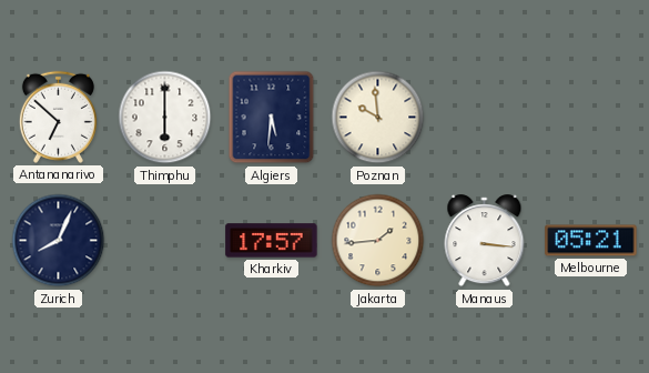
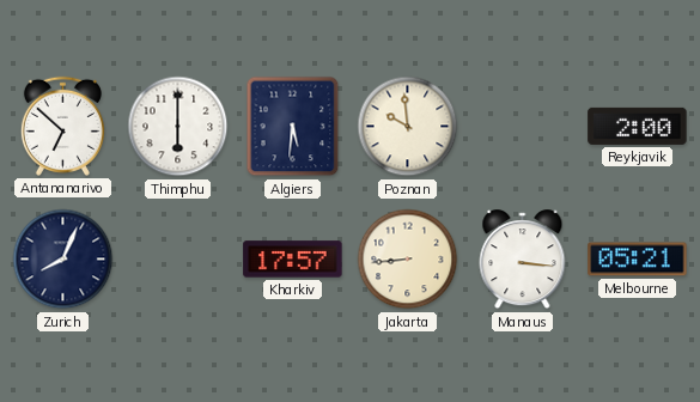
Reykjavik: none -> 2:00
Jakarta: 1:44 -> 8:44
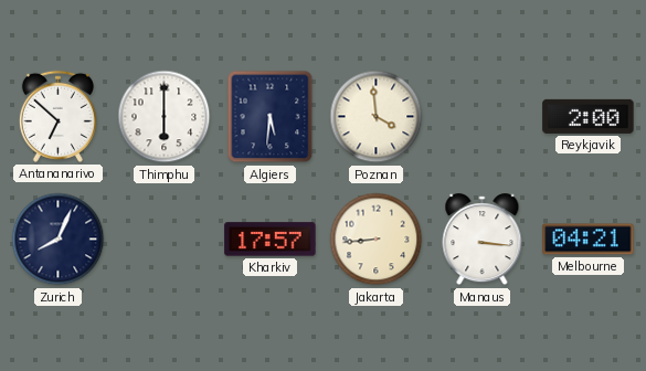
Poznan: 9:59 -> 3:59
Melbourne: 05:21 -> 04:21
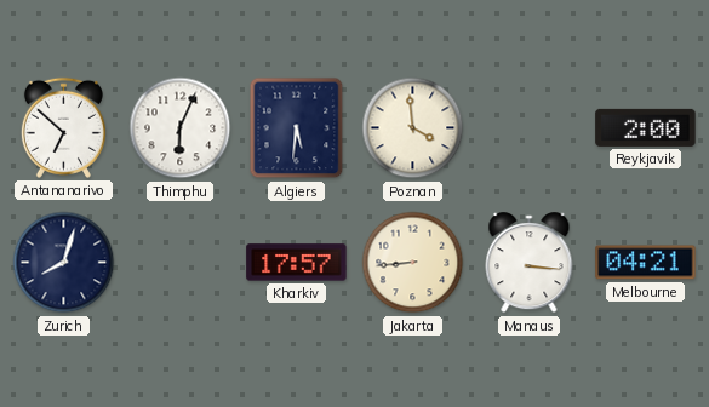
Thimphu: 6:00 -> 6:04
Zurich: 8:04 -> 8:03
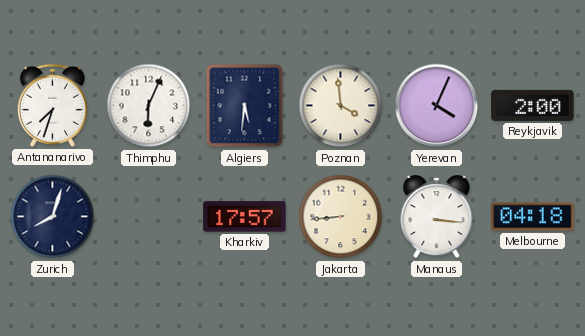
Antananarivo: 6:52 -> 7:33
Yerevan: none -> 4:04
Melbourne: 04:21 -> 04:18
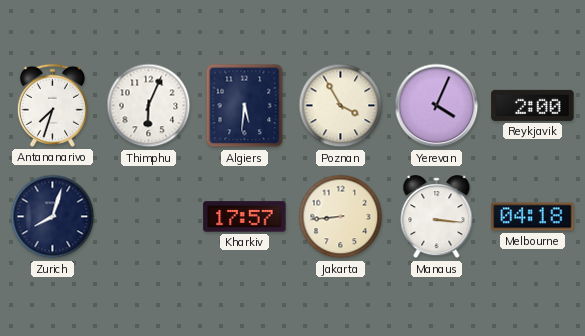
Poznan: 3:59 -> 3:55
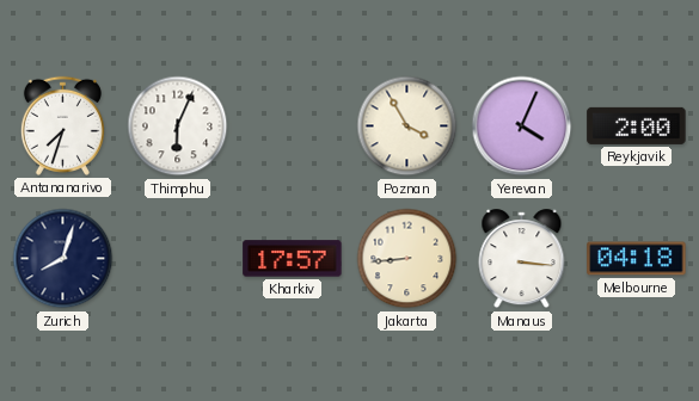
Algiers: 5:31 -> none
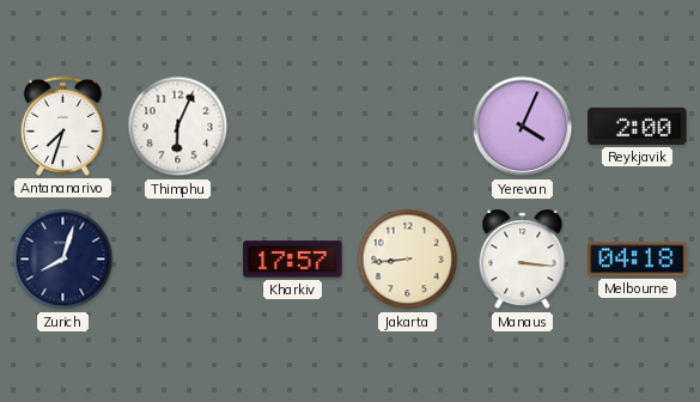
Poznan: 3:55 -> none
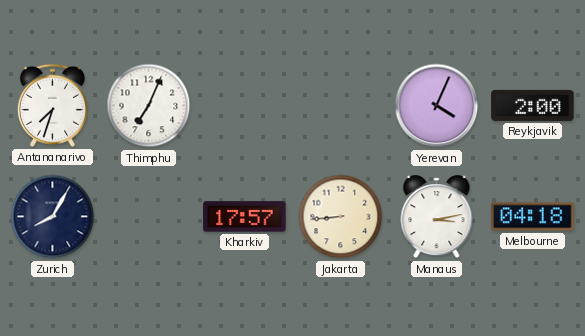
Thimphu: 6:04 -> 7:04
Zurich: 8:03 -> 8:05
Manaus: 3:16 -> 3:13
